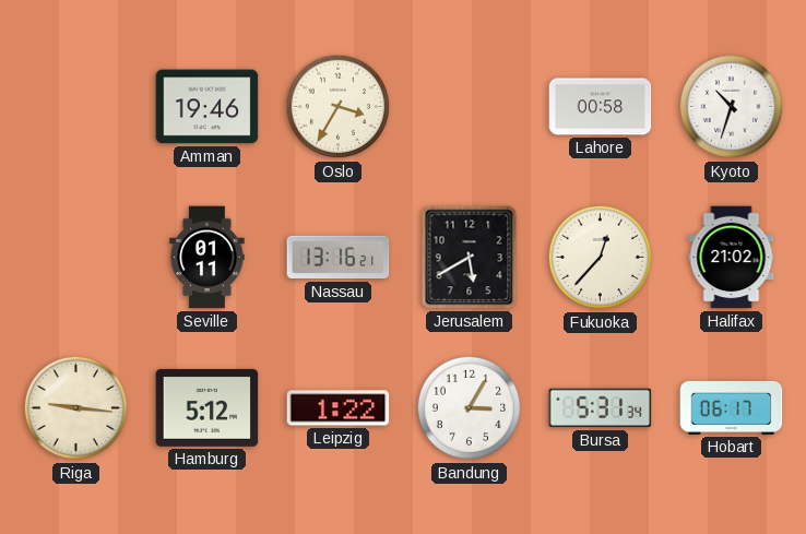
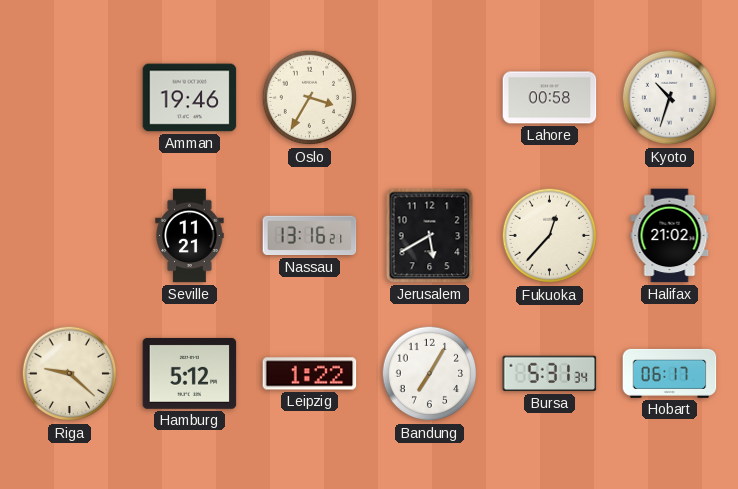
Seville: 01:11 -> 11:21
Riga: 9:16 -> 9:22
Bandung: 3:05 -> 7:05
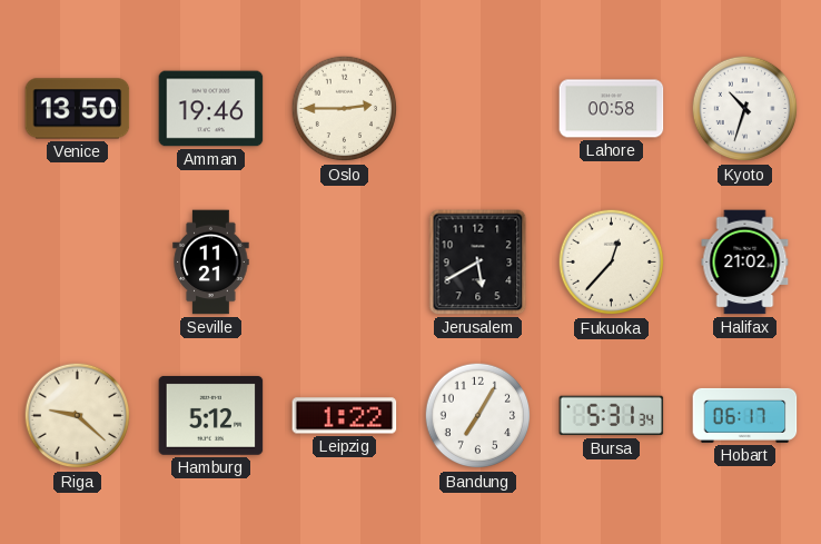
Venice: none -> 13:50
Oslo: 3:35 -> 2:45
Nassau: 13:16 -> none
